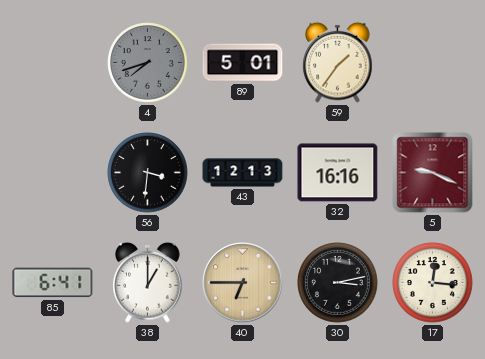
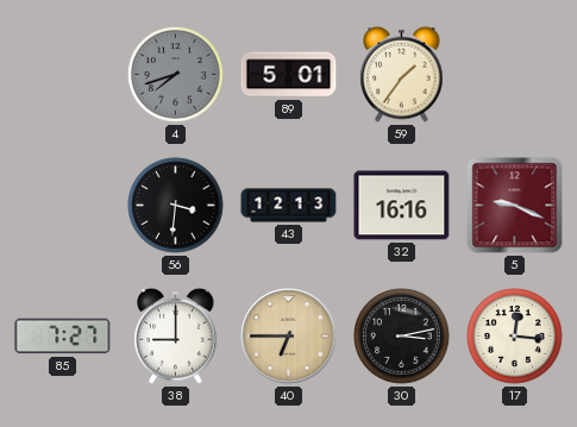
85: 6:41 -> 7:27
38: 1:00 -> 9:00
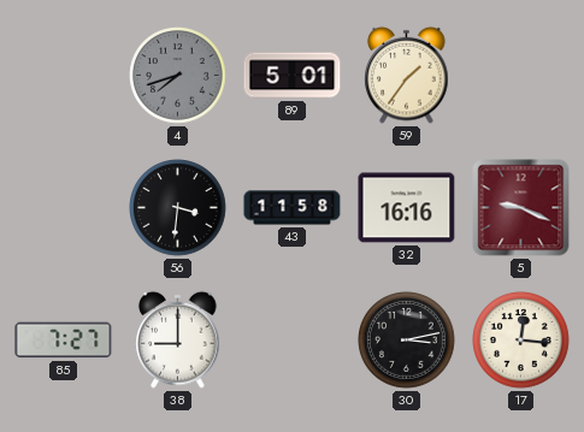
43: 12:13 -> 11:58
40: 6:45 -> none
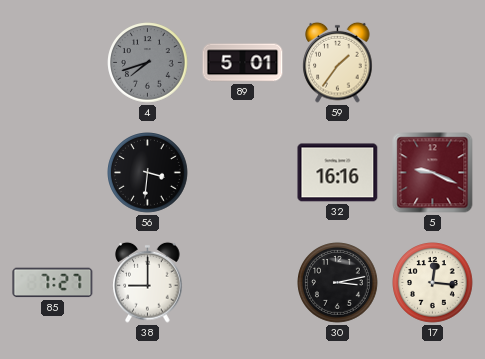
43: 11:58 -> none
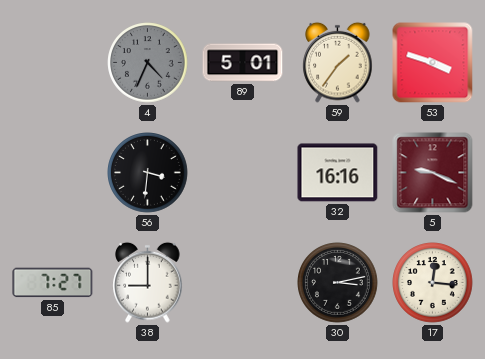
4: 7:42 -> 4:34
53: none -> 3:48
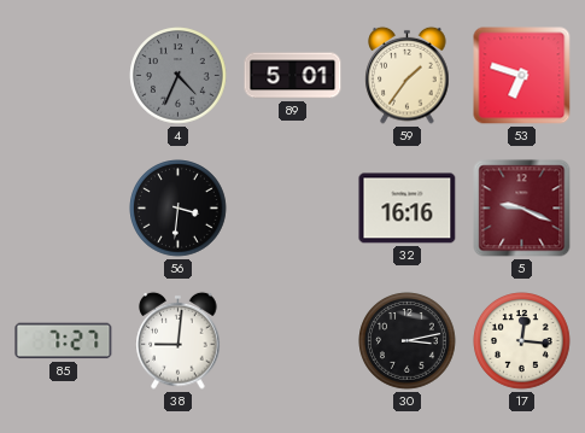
53: 3:48 -> 6:48
38: 9:00 -> 9:01
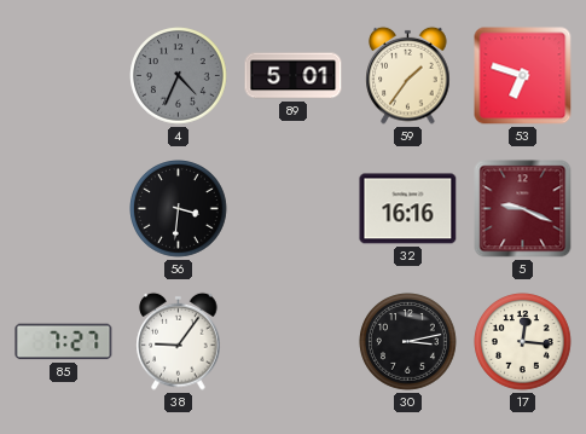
38: 9:01 -> 9:06
